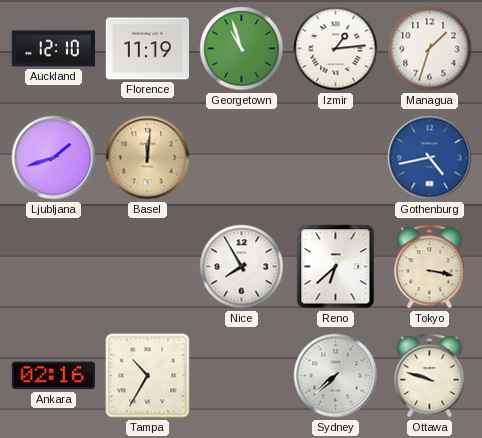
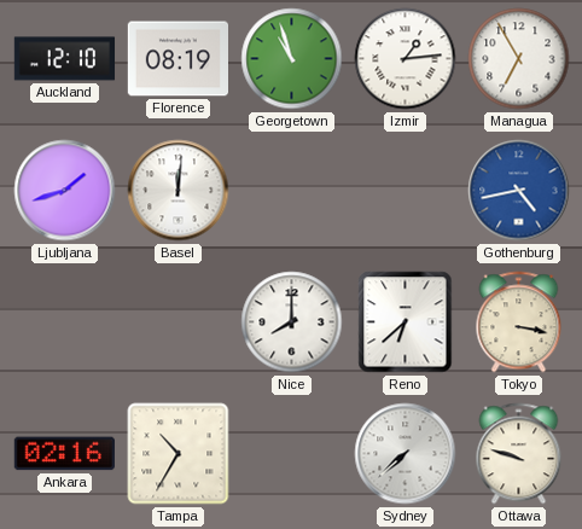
Florence: 11:19 -> 08:19
Managua: 1:33 -> 6:55
Basel dial: champagne -> white
Nice: 7:55 -> 8:00
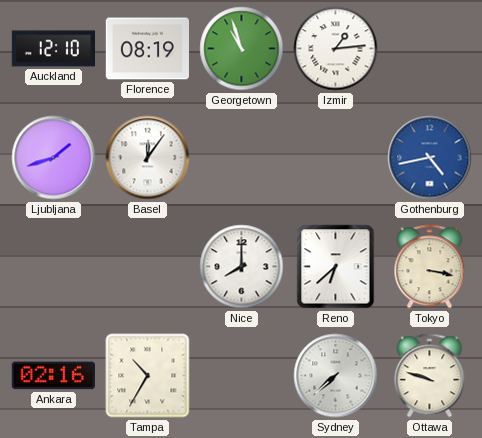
Managua: 6:55 -> none
Basel: 12:01 -> 12:06
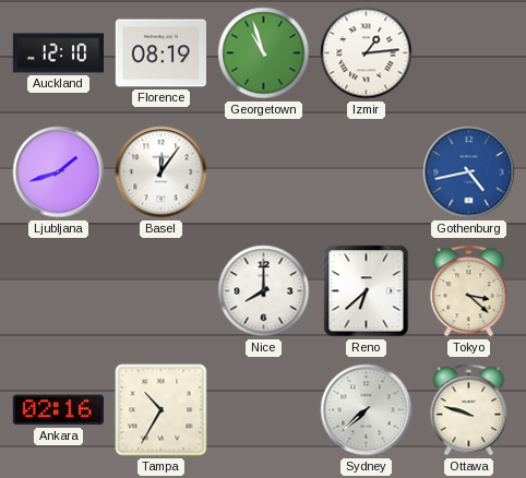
Tokyo: 3:17 -> 3:22
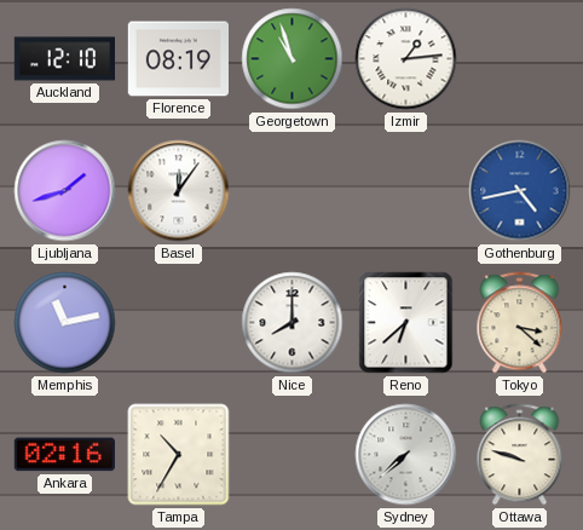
Memphis: none -> 11:13
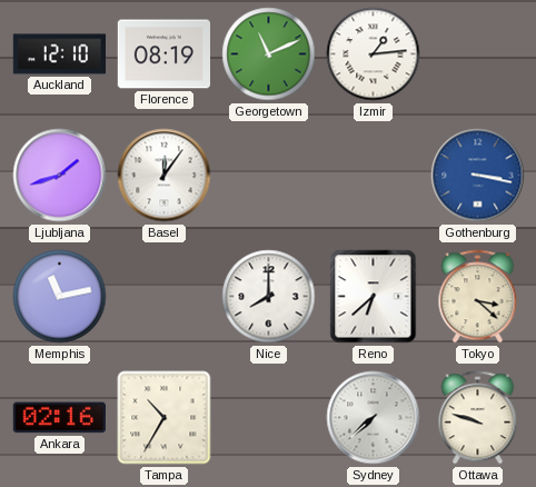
Georgetown: 10:57 -> 11:11
Gothenburg: 4:43 -> 3:17
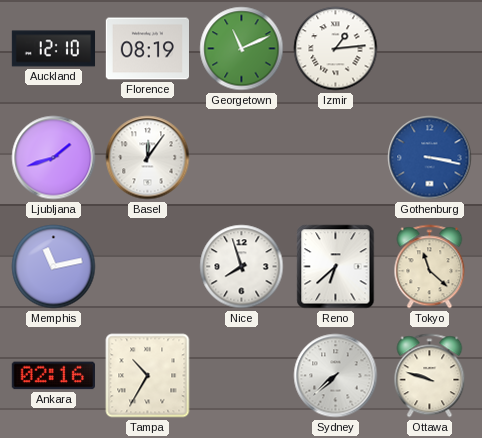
Nice: 8:00 -> 7:57
Tokyo: 3:22 -> 11:22
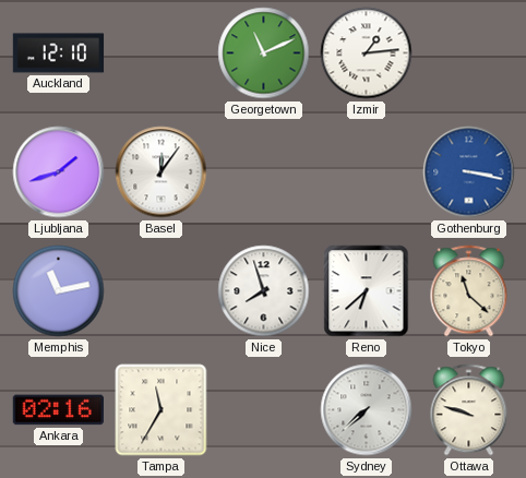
Florence: 08:19 -> none
Tampa: 10:35 -> 11:35
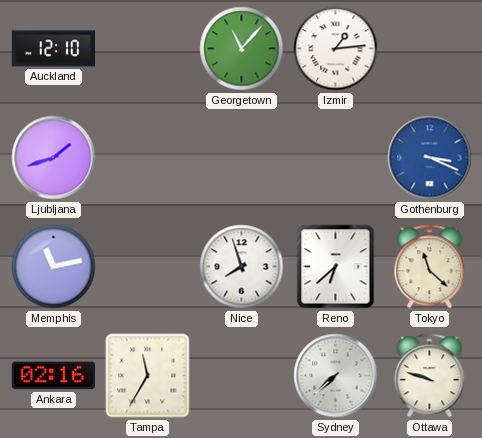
Georgetown: 11:11 -> 11:07
Basel: 12:06 -> none
Gothenburg: 3:17 -> 3:19
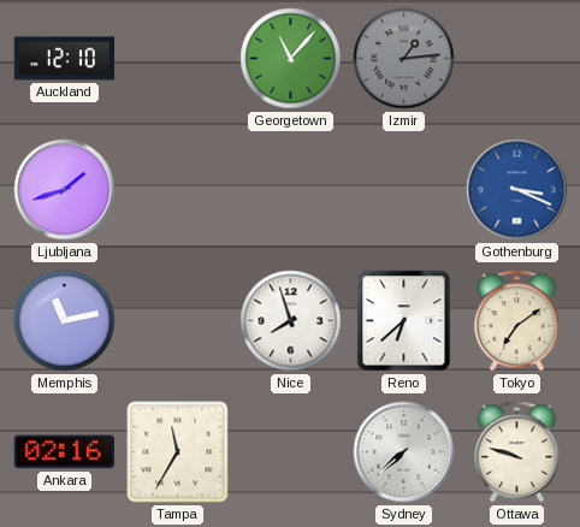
Izmir dial: white -> grey
Tokyo: 11:22 -> 7:09
